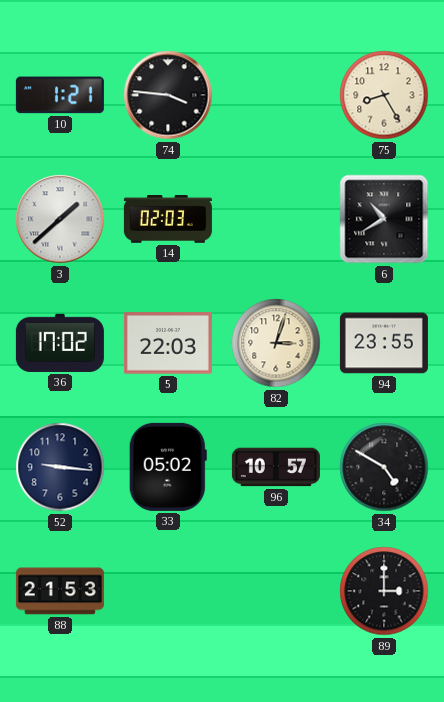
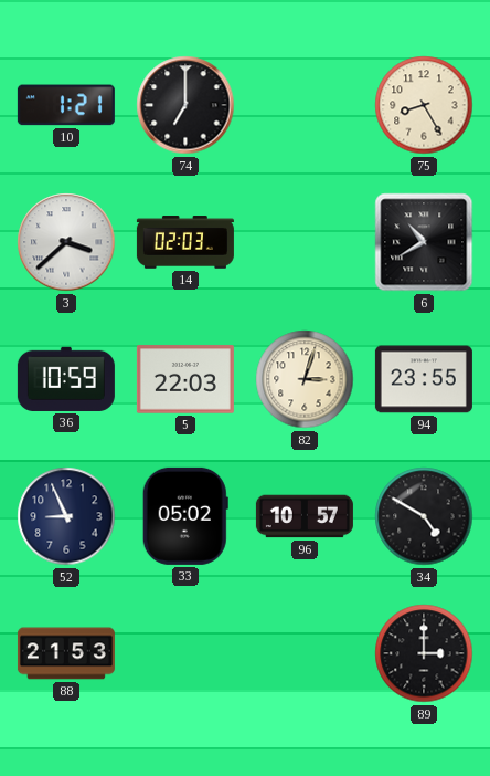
74: 3:46 -> 7:00
3: 1:38 -> 3:38
36: 17:02 -> 10:59
52: 9:16 -> 8:56
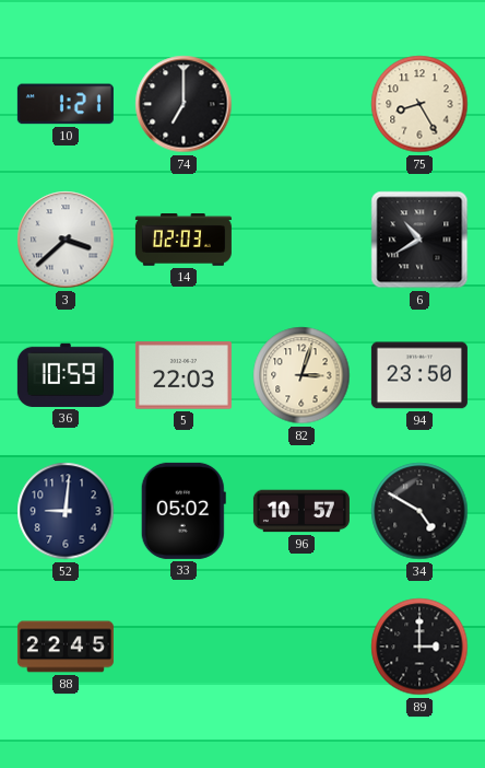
94: 23:55 -> 23:50
52: 8:56 -> 9:01
88: 21:53 -> 22:45
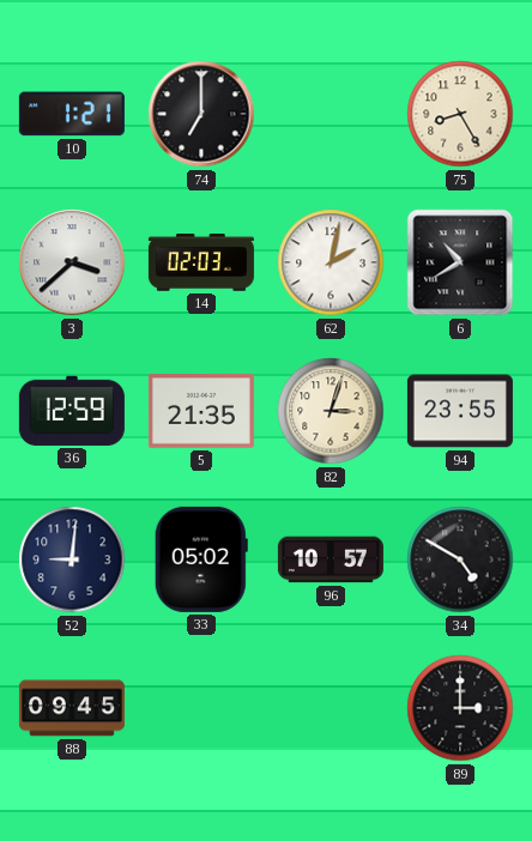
62: none -> 2:02
36: 10:59 -> 12:59
5: 22:03 -> 21:35
94: 23:50 -> 23:55
88: 22:45 -> 09:45
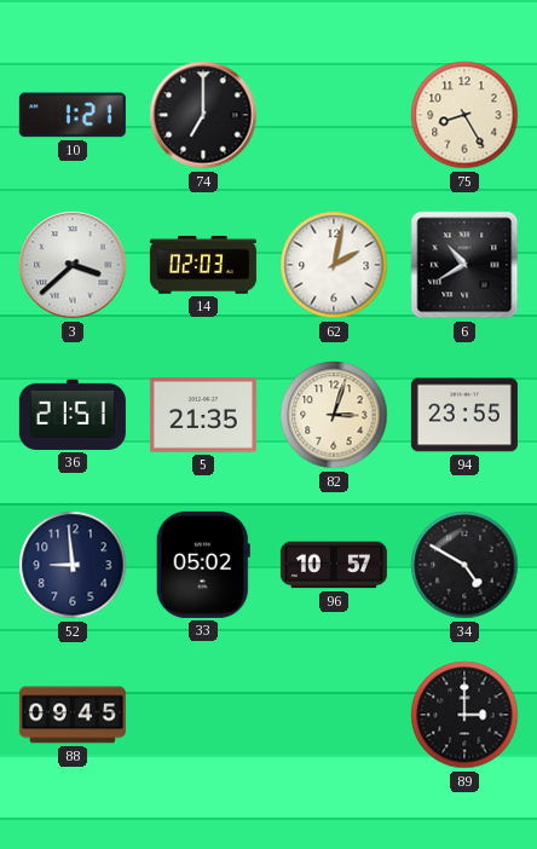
36: 12:59 -> 21:51
52: 9:01 -> 8:59
